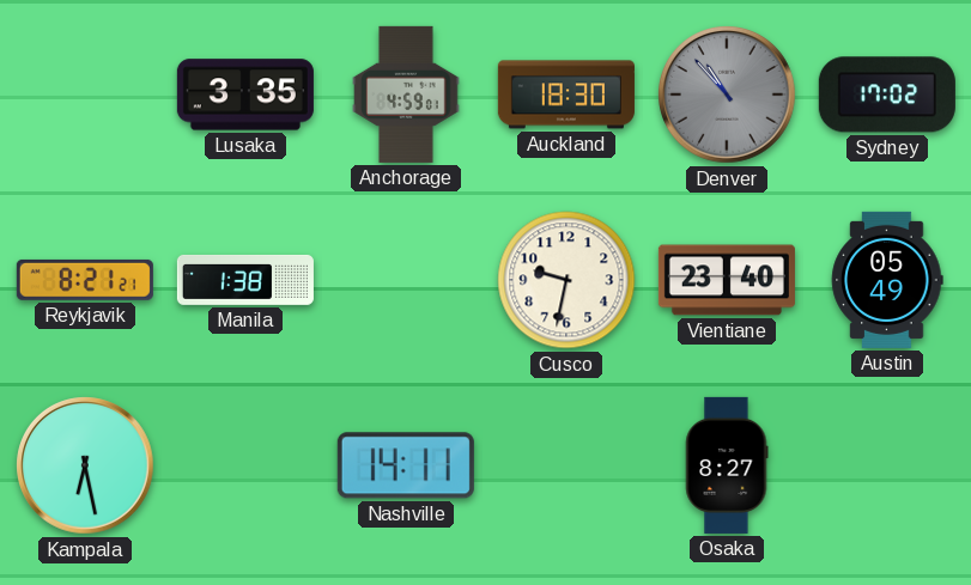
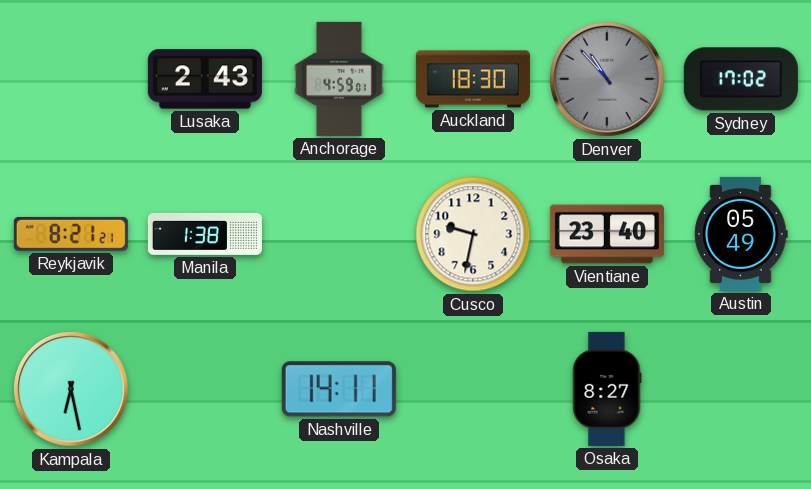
Lusaka: 3:35 -> 2:43
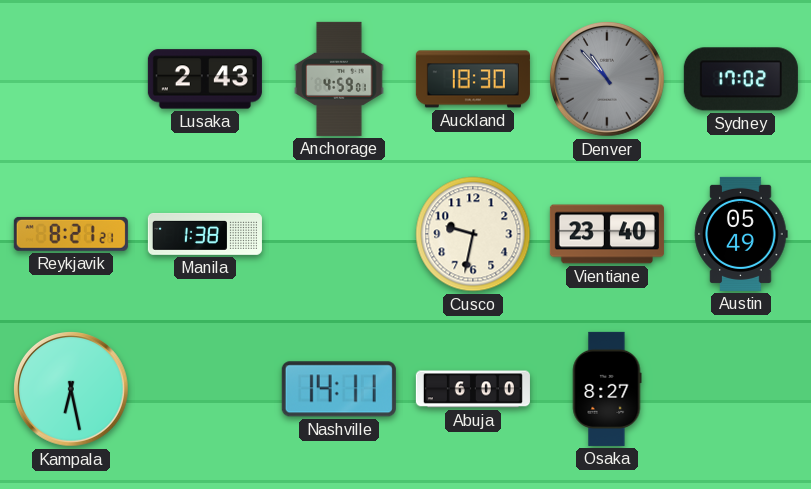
Abuja: none -> 6:00
